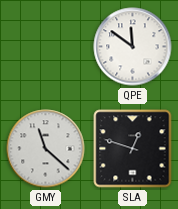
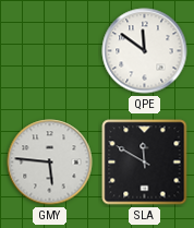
GMY: 11:22 -> 5:46
SLA: 12:48 -> 11:50
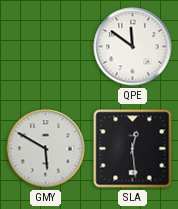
GMY: 5:46 -> 5:50
SLA: 11:50 -> 12:29
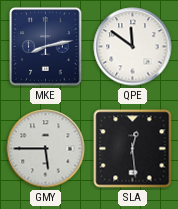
MKE: none -> 8:13
GMY: 5:50 -> 5:45
